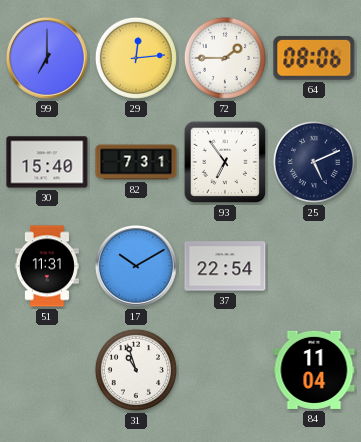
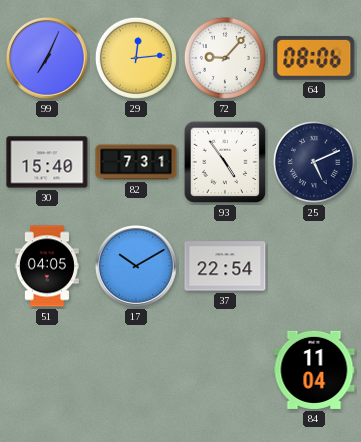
99: 7:00 -> 7:04
72: 1:45 -> 9:07
93: 6:54 -> 4:54
51: 11:31 -> 04:05
31: 10:57 -> none
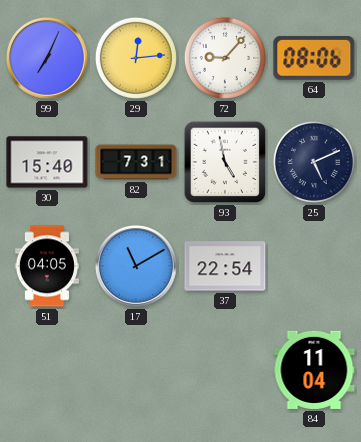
93: 4:54 -> 4:58
17: 10:10 -> 11:10
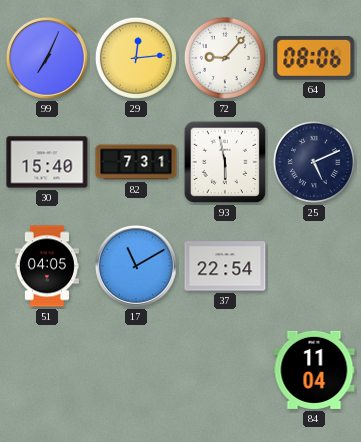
93: 4:58 -> 5:58
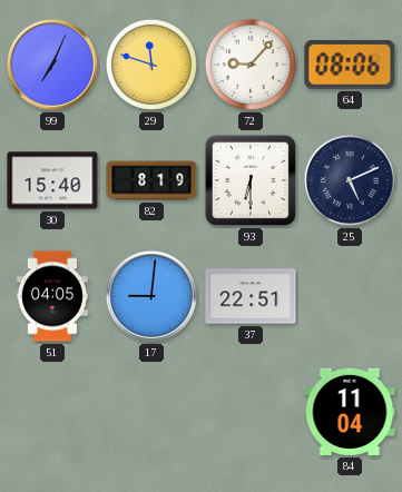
29: 12:14 -> 11:48
82: 7:31 -> 8:19
93: 5:58 -> 6:30
17: 11:10 -> 9:01
37: 22:54 -> 22:51
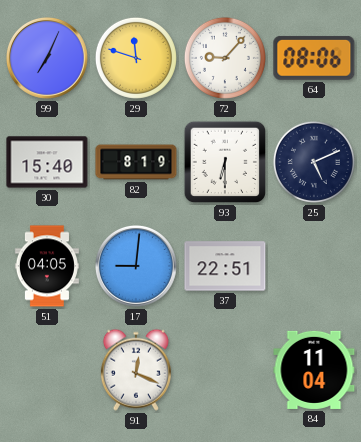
91: none -> 12:19
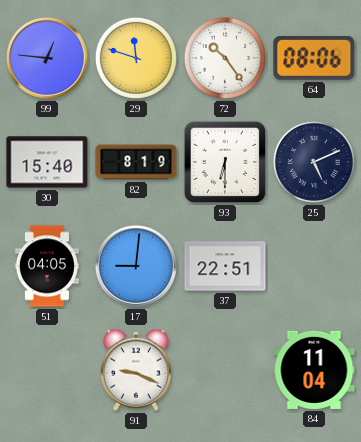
99: 7:04 -> 12:46
72: 9:07 -> 10:24
91: 12:19 -> 9:19
